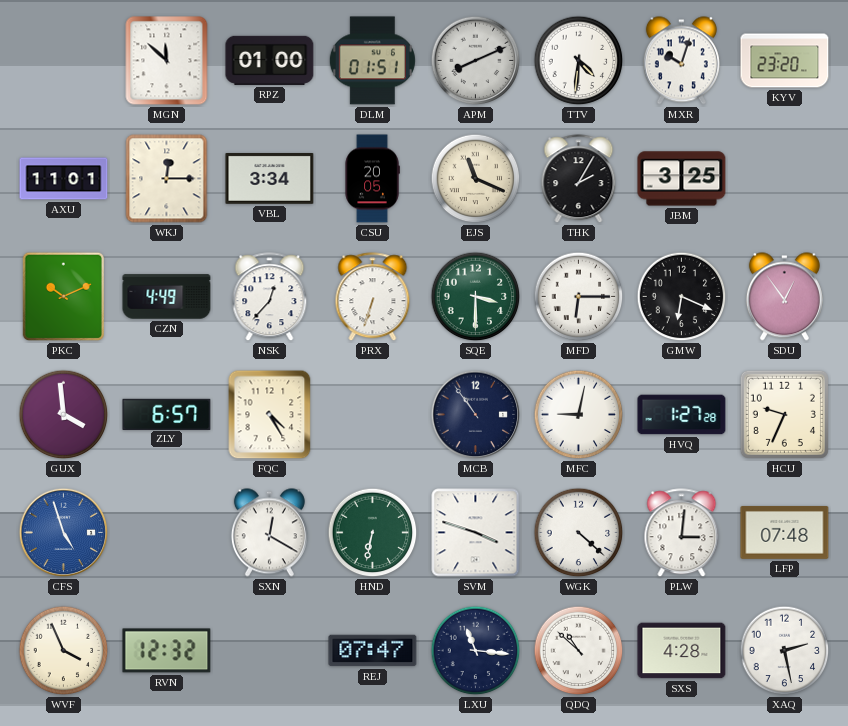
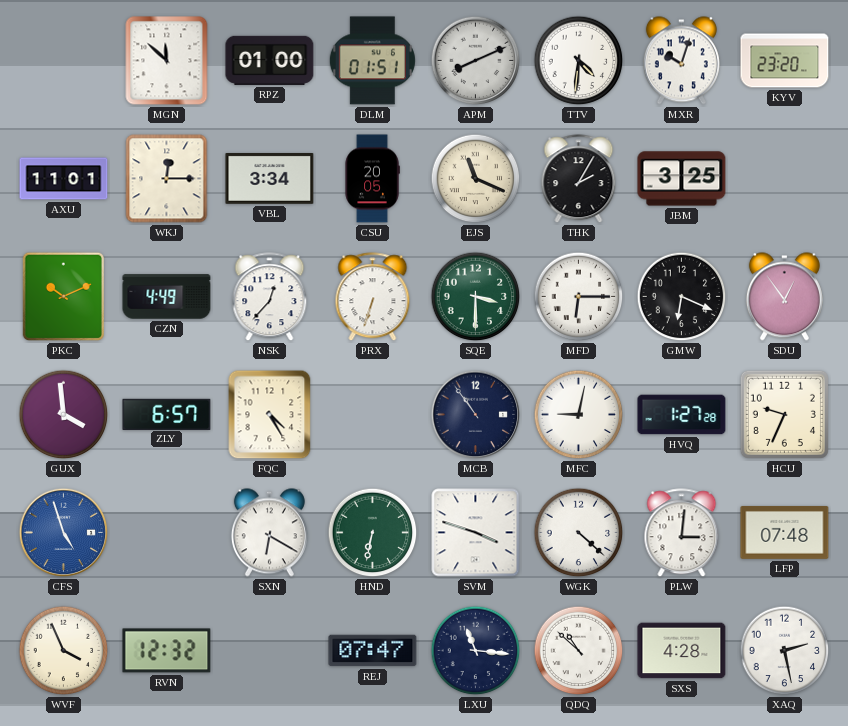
SXN: 12:20 -> 6:20
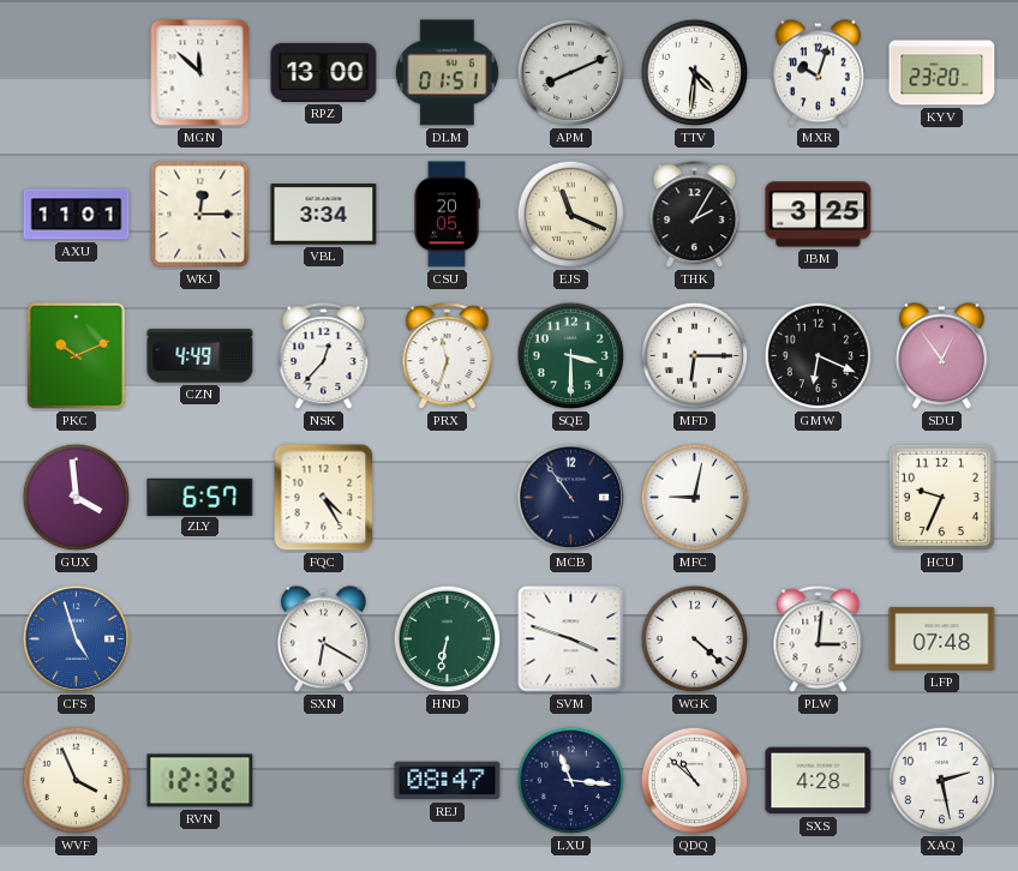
RPZ: 01:00 -> 13:00
PRX: 6:33 -> 11:33
HVQ: 1:27 -> none
REJ: 07:47 -> 08:47
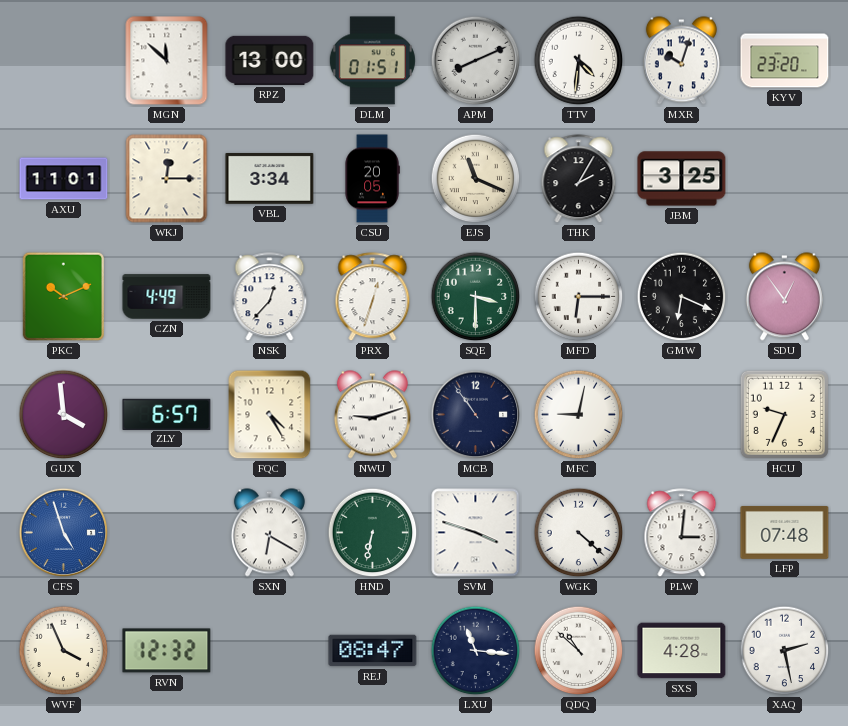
PRX: 11:33 -> 12:33
NWU: none -> 9:12
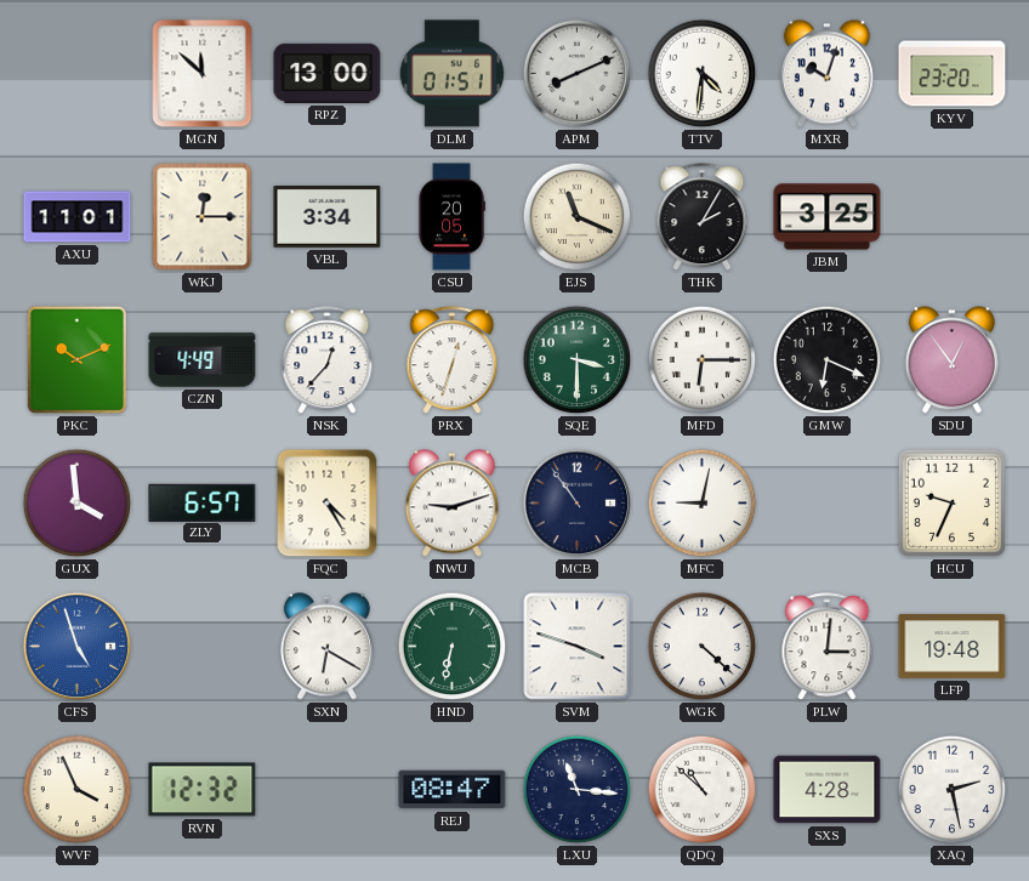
LFP: 07:48 -> 19:48
